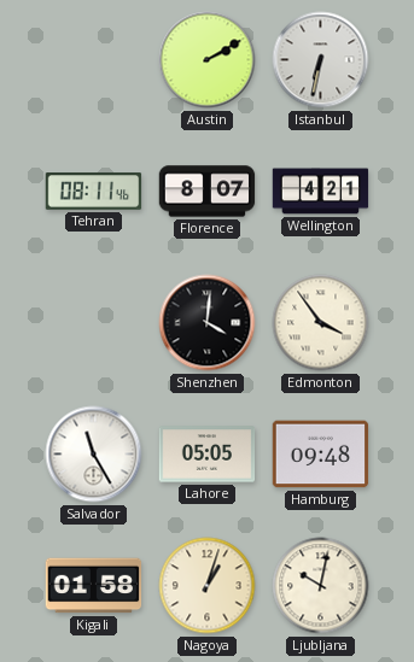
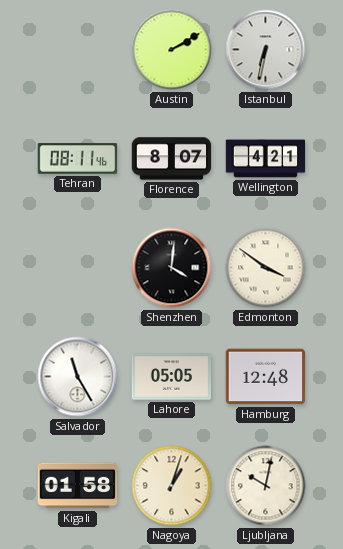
Edmonton: 3:54 -> 3:51
Hamburg: 09:48 -> 12:48
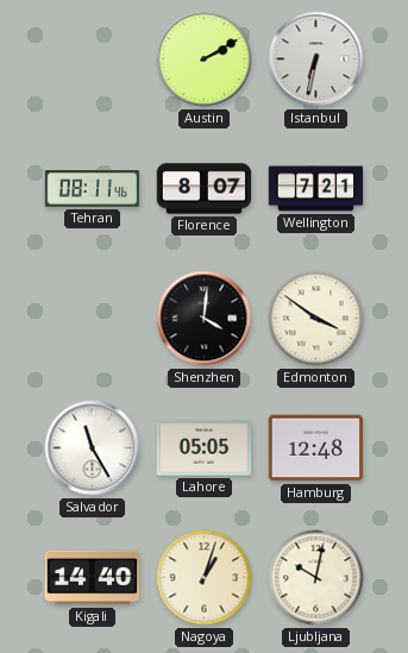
Wellington: 4:21 -> 7:21
Kigali: 01:58 -> 14:40
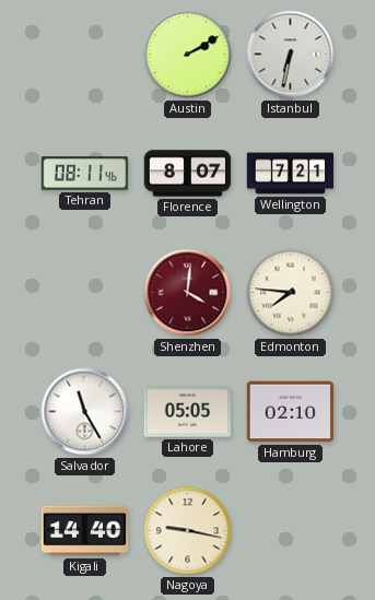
Shenzhen dial: black -> burgundy
Edmonton: 3:51 -> 7:46
Hamburg: 12:48 -> 02:10
Nagoya: 1:03 -> 9:17
Ljubljana: 10:02 -> none
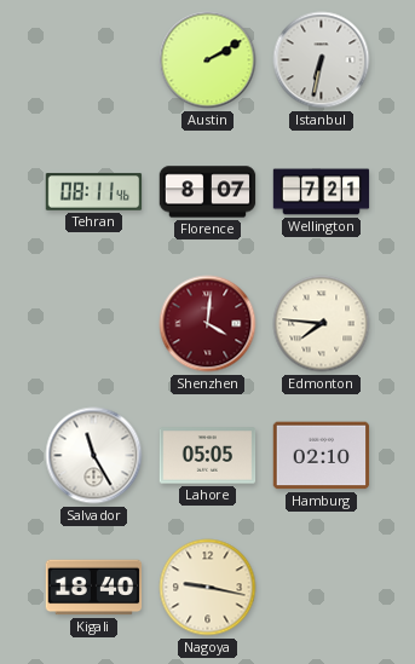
Kigali: 14:40 -> 18:40
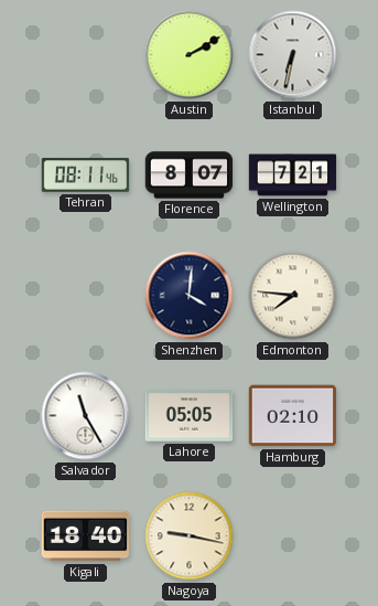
Shenzhen dial: burgundy -> navy
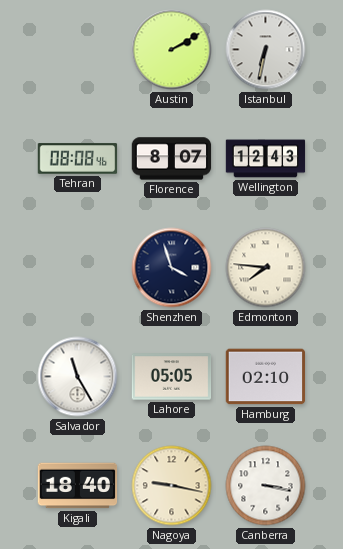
Tehran: 08:11 -> 08:08
Wellington: 7:21 -> 12:43
Shenzhen: 4:01 -> 3:57
Canberra: none -> 3:17
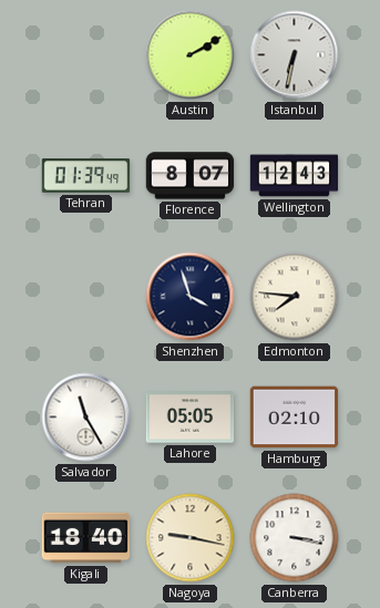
Tehran: 08:08 -> 01:39
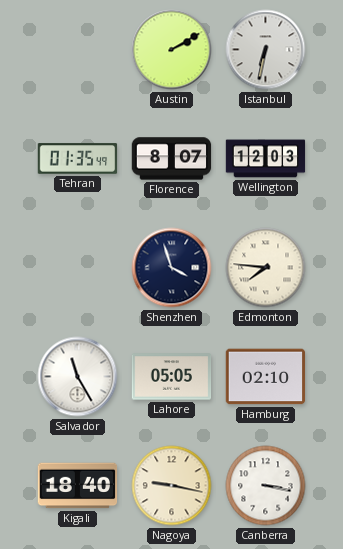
Tehran: 01:39 -> 01:35
Wellington: 12:43 -> 12:03
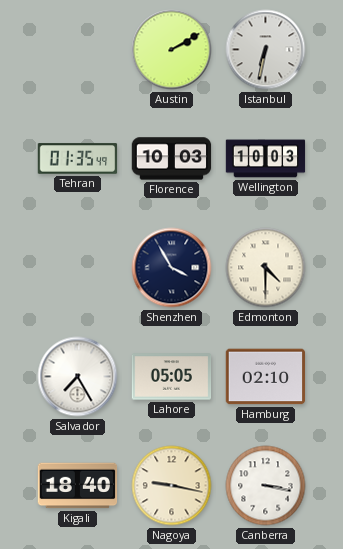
Florence: 8:07 -> 10:03
Wellington: 12:03 -> 10:03
Shenzhen: 3:57 -> 3:55
Edmonton: 7:46 -> 4:30
Salvador: 11:25 -> 7:25
